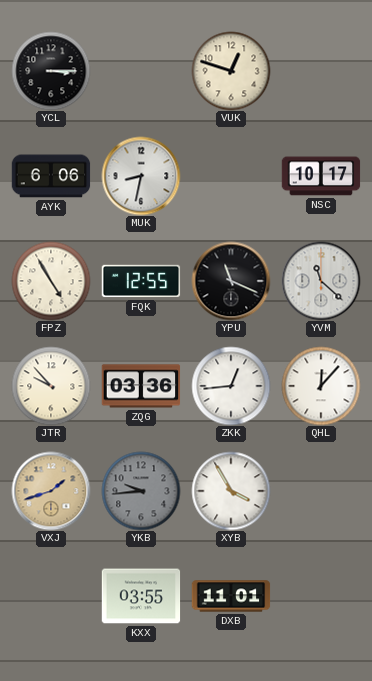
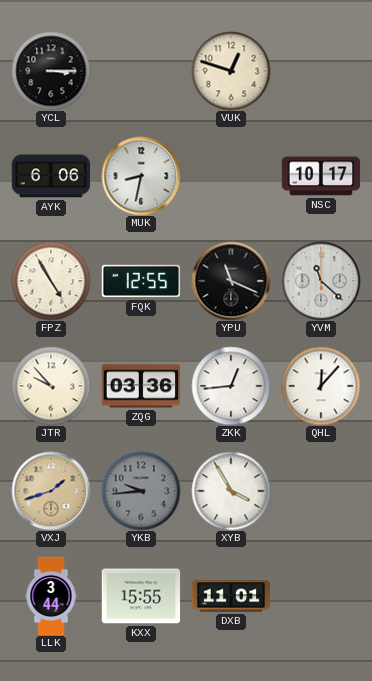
LLK: none -> 3:44
KXX: 03:55 -> 15:55
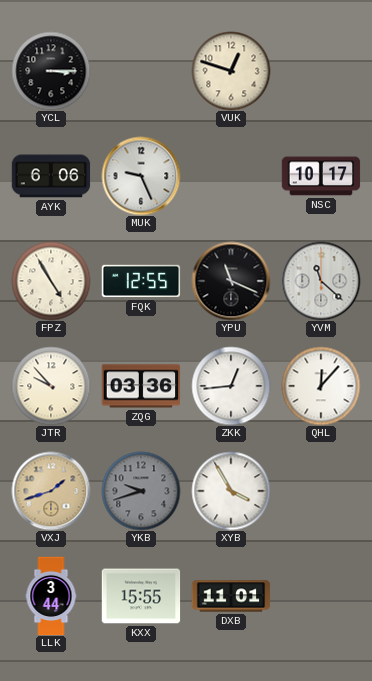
MUK: 8:32 -> 9:26
YKB: 9:44 -> 9:42
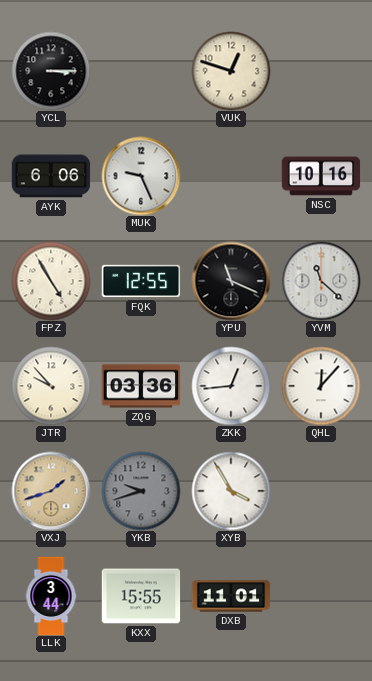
NSC: 10:17 -> 10:16
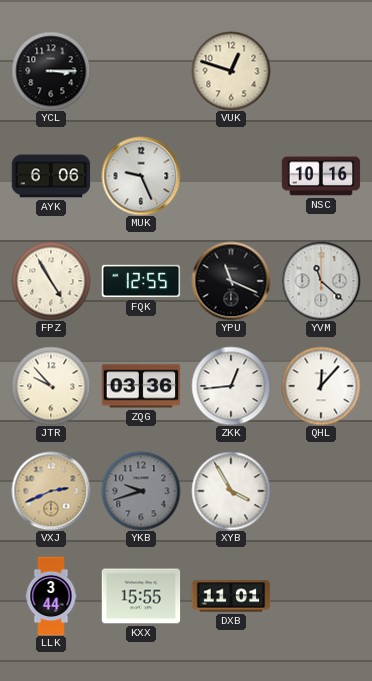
VXJ: 1:42 -> 2:41
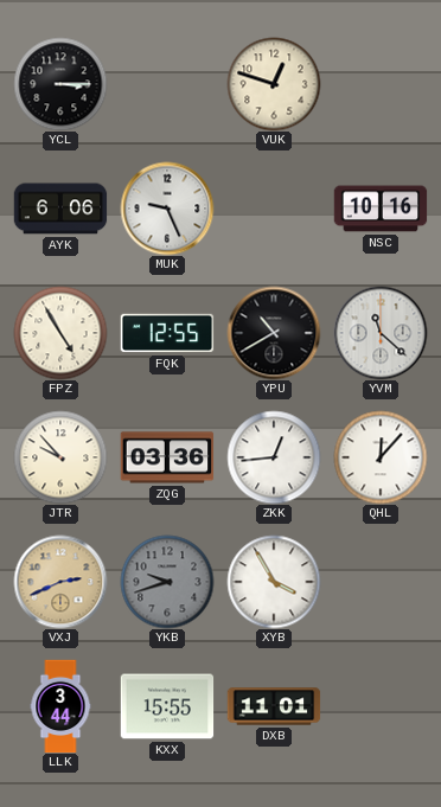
YPU: 11:19 -> 10:40
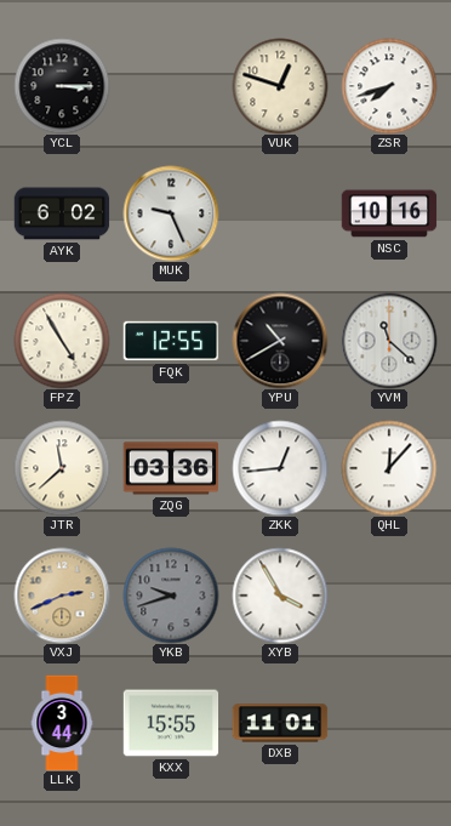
ZSR: none -> 7:42
AYK: 6:06 -> 6:02
JTR: 9:53 -> 11:38
